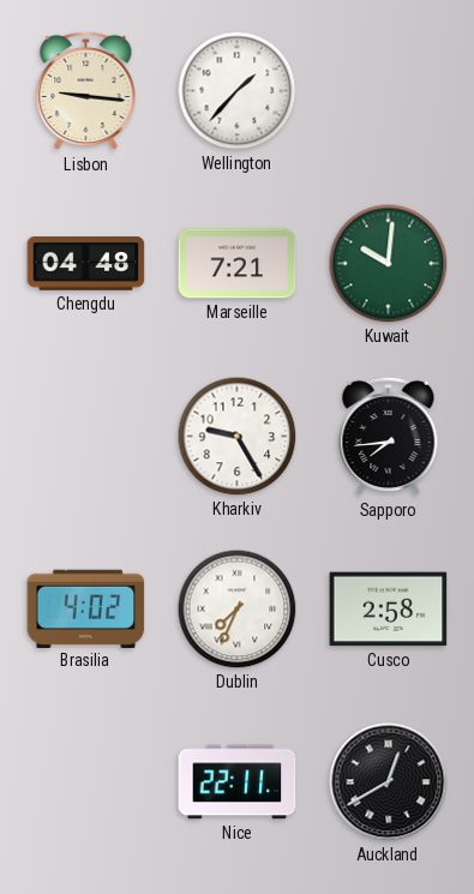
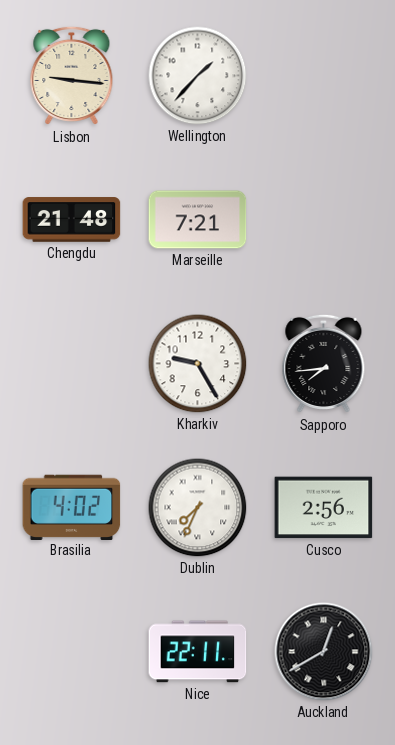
Chengdu: 04:48 -> 21:48
Kuwait: 10:01 -> none
Cusco: 2:58 -> 2:56
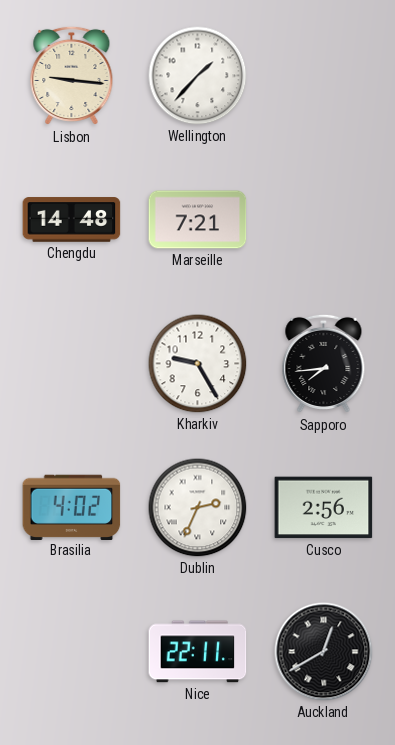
Chengdu: 21:48 -> 14:48
Dublin: 7:34 -> 2:34
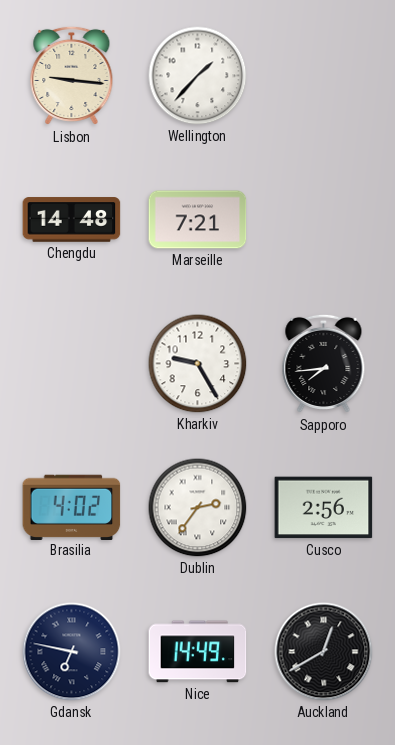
Dublin: 2:34 -> 2:36
Gdansk: none -> 6:47
Nice: 22:11 -> 14:49
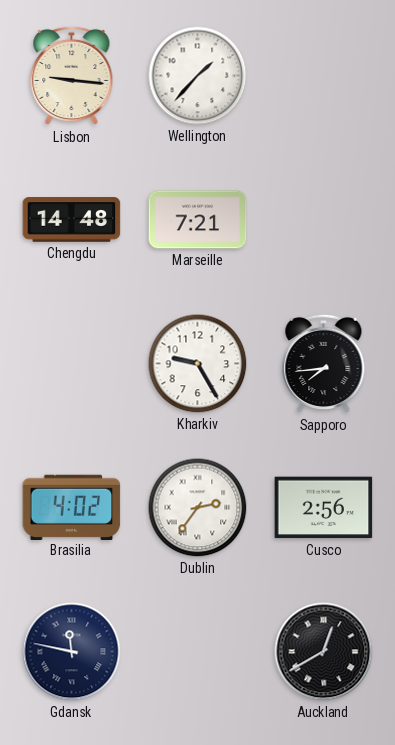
Gdansk: 6:47 -> 11:47
Nice: 14:49 -> none
